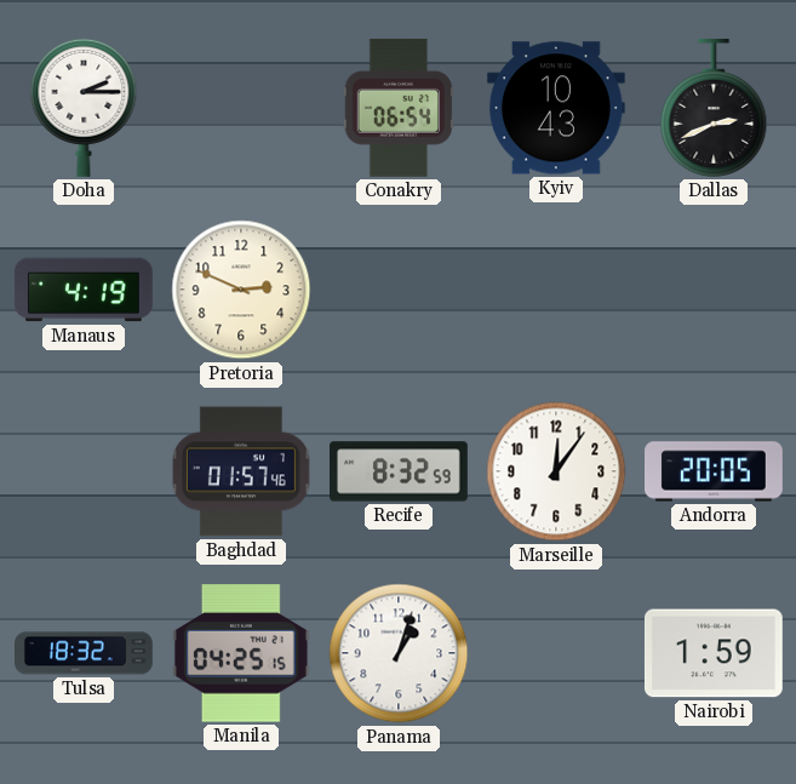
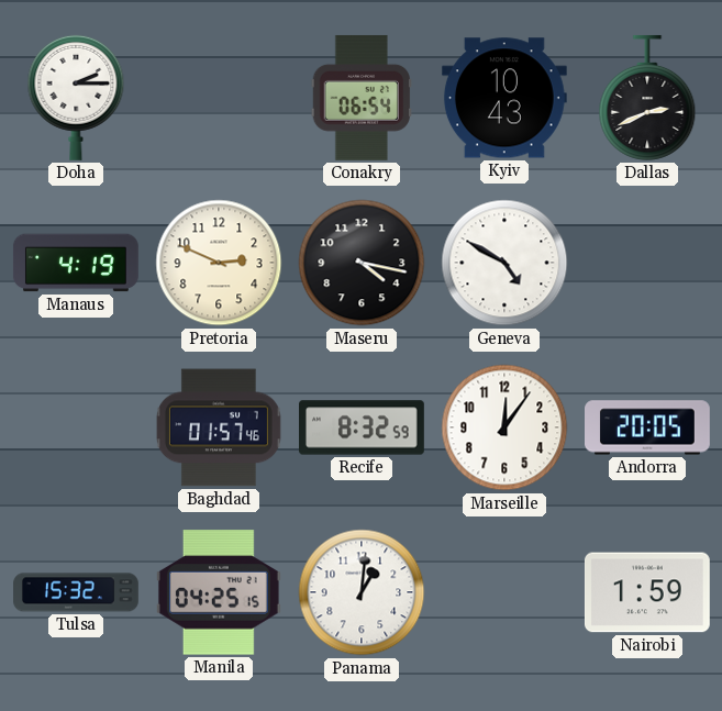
Maseru: none -> 4:17
Geneva: none -> 4:50
Tulsa: 18:32 -> 15:32
Panama: 1:03 -> 1:01
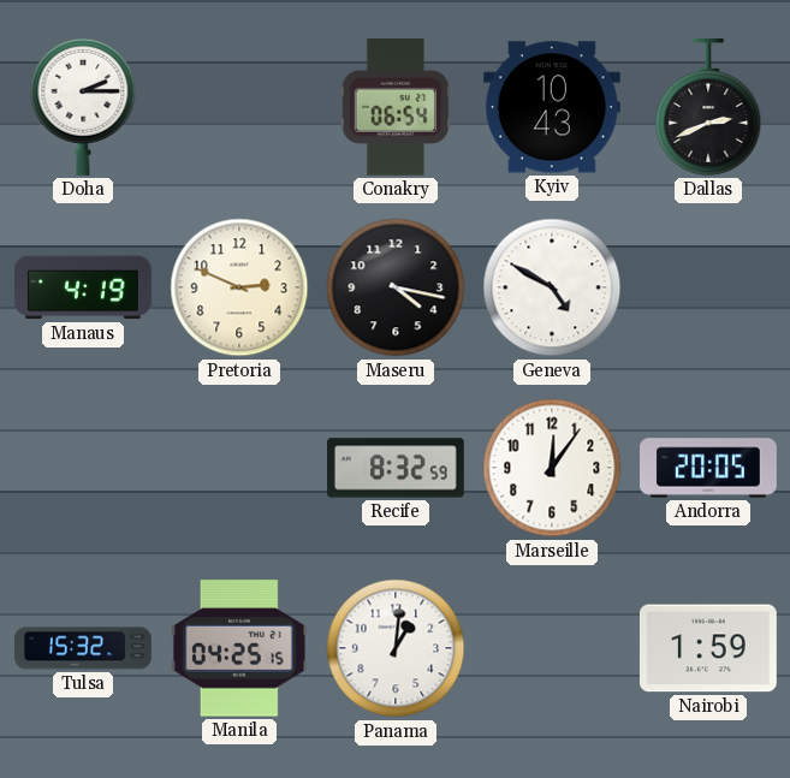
Baghdad: 01:57 -> none
